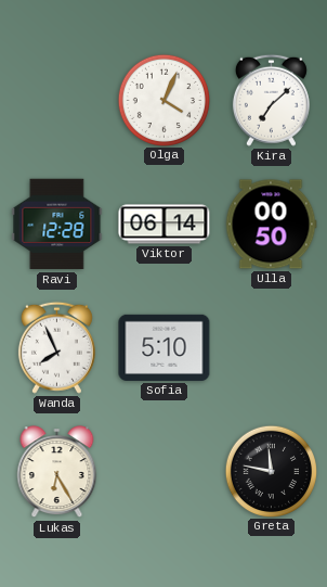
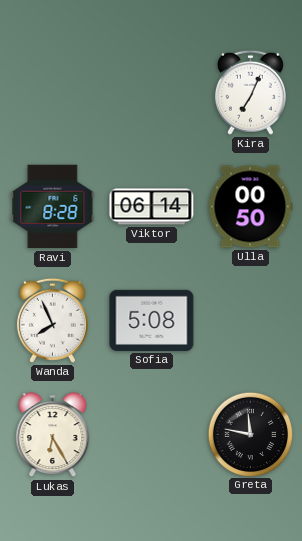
Olga: 4:04 -> none
Kira: 7:08 -> 7:04
Ravi: 12:28 -> 8:28
Sofia: 5:10 -> 5:08
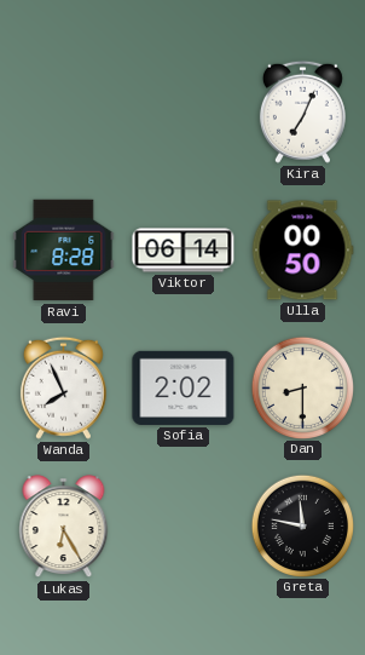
Sofia: 5:08 -> 2:02
Dan: none -> 8:30
